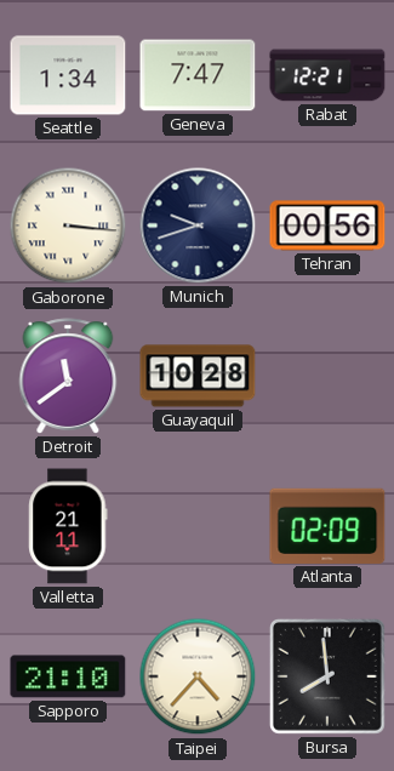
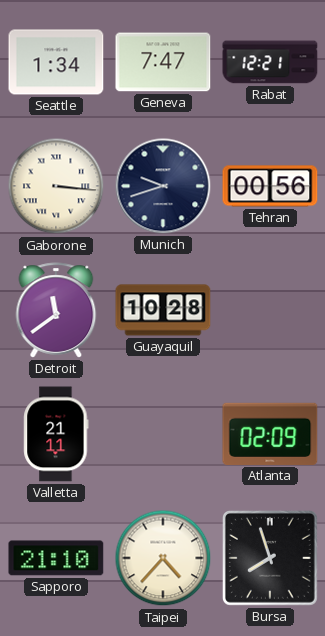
Bursa: 7:59 -> 7:57
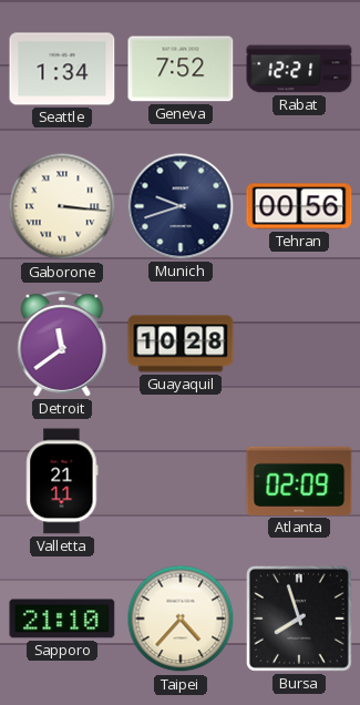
Geneva: 7:47 -> 7:52
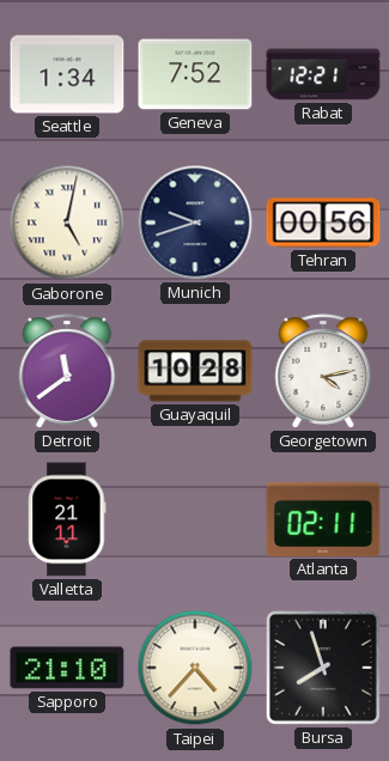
Gaborone: 3:16 -> 5:02
Georgetown: none -> 4:13
Atlanta: 02:09 -> 02:11
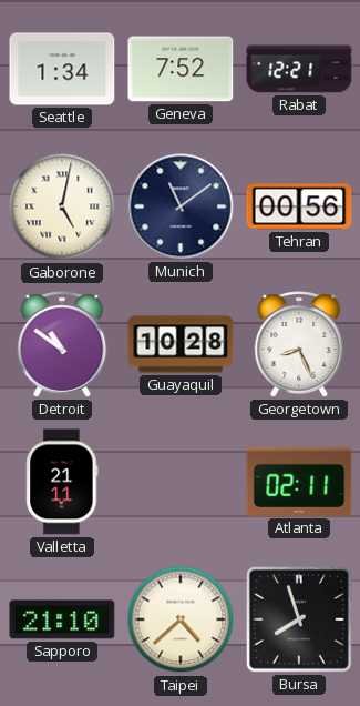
Munich: 9:42 -> 11:09
Detroit: 11:39 -> 10:51
Georgetown: 4:13 -> 8:26
Taipei: 4:37 -> 4:38
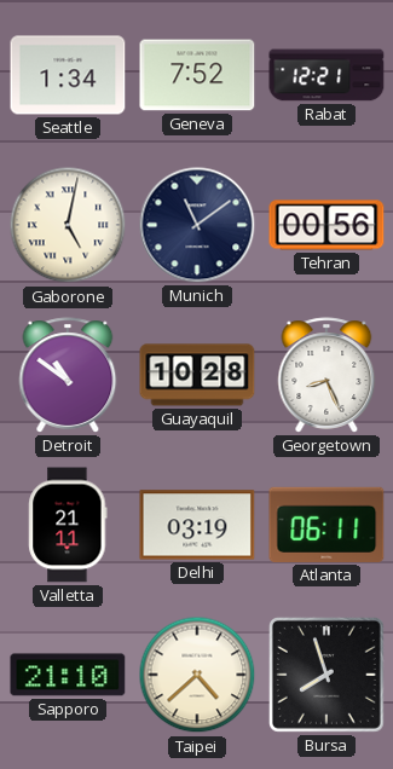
Delhi: none -> 03:19
Atlanta: 02:11 -> 06:11
